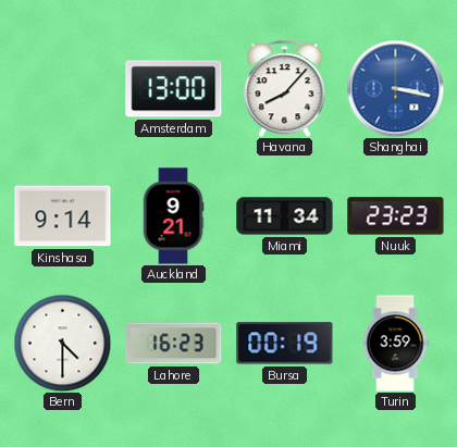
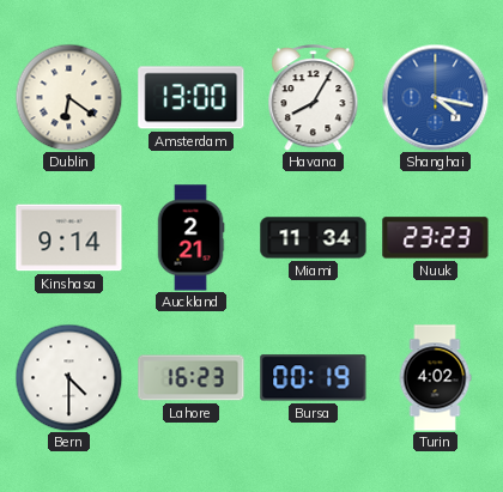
Dublin: none -> 6:21
Havana: 8:07 -> 8:05
Shanghai: 3:17 -> 4:17
Auckland: 9:21 -> 2:21
Turin: 3:59 -> 4:02
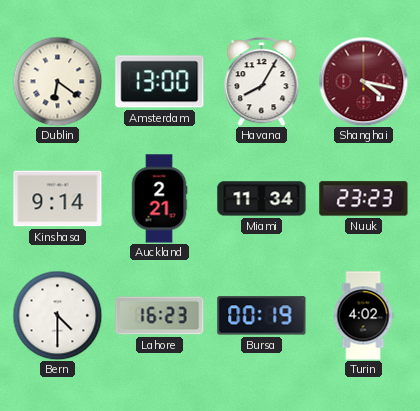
Shanghai dial: blue -> burgundy
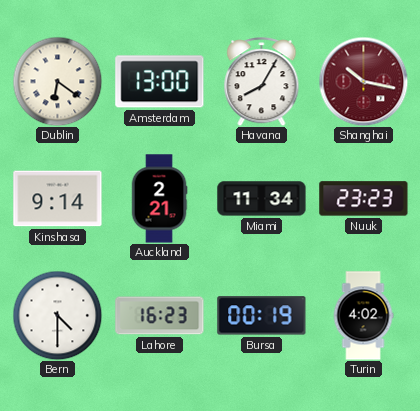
Shanghai: 4:17 -> 10:17
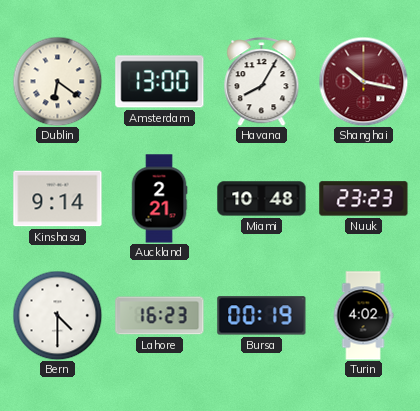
Miami: 11:34 -> 10:48
